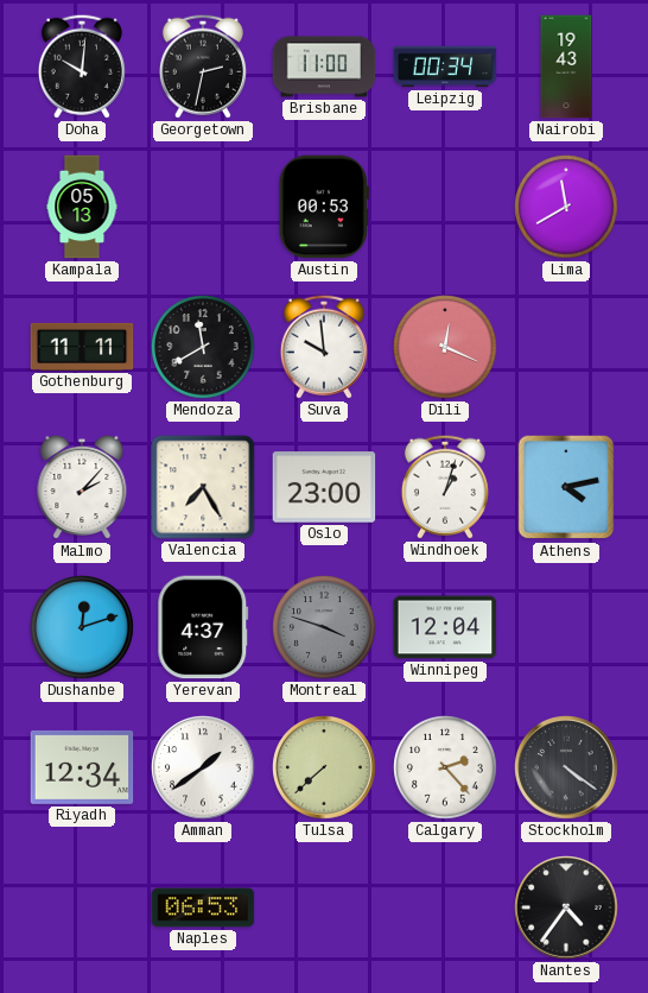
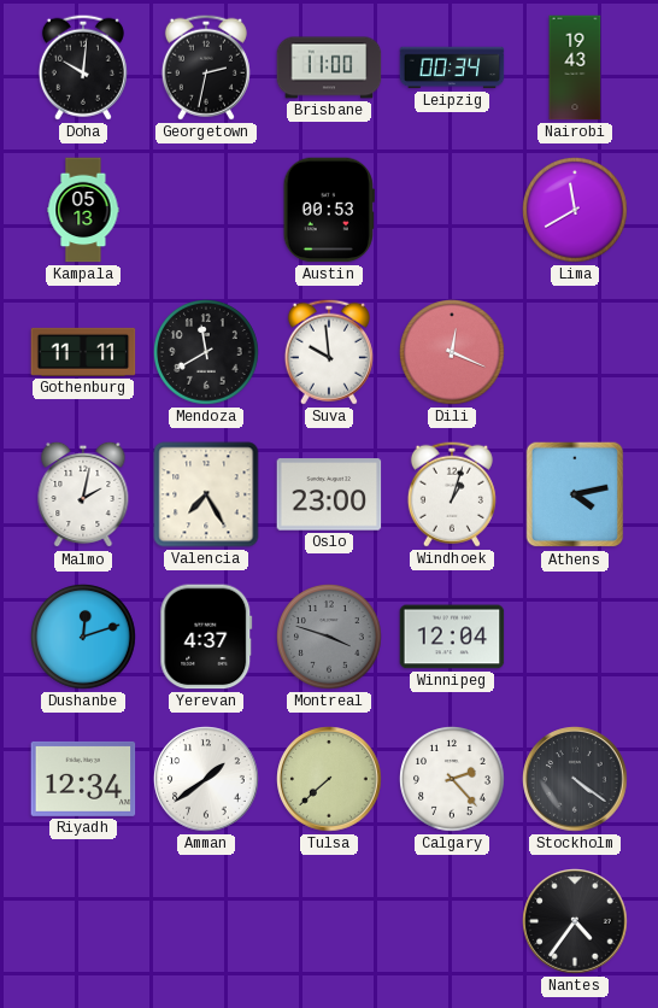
Malmo: 2:07 -> 2:02
Naples: 06:53 -> none
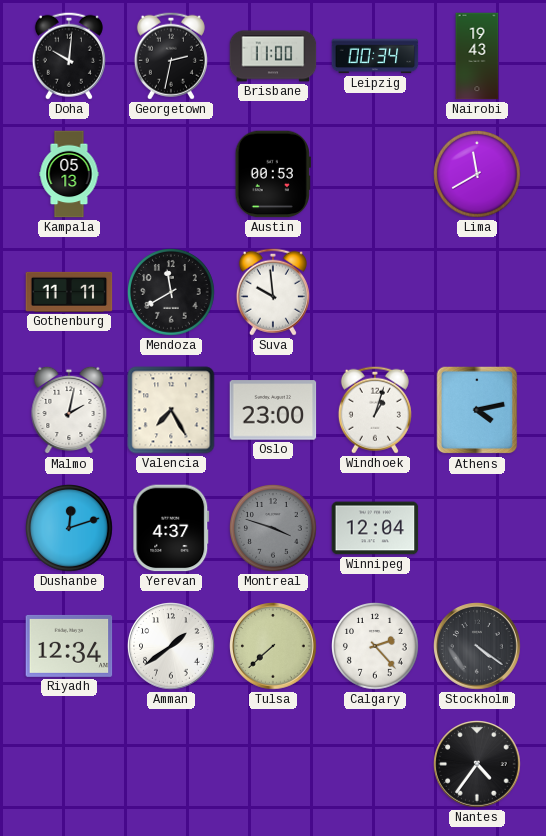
Dili: 12:19 -> none
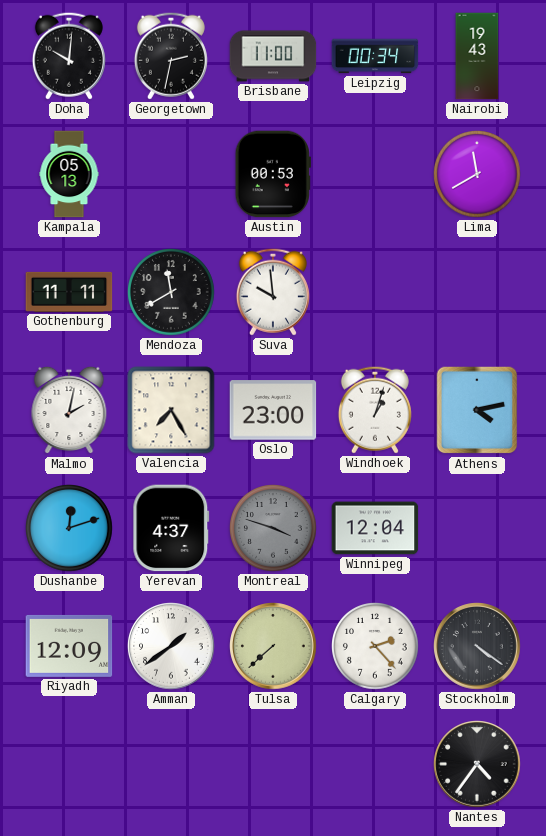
Riyadh: 12:34 -> 12:09
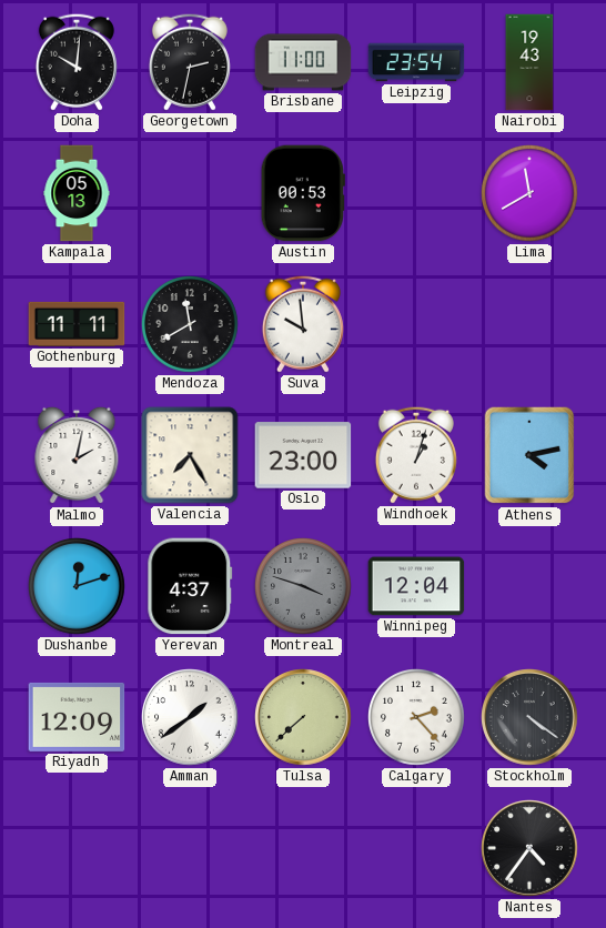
Leipzig: 00:34 -> 23:54
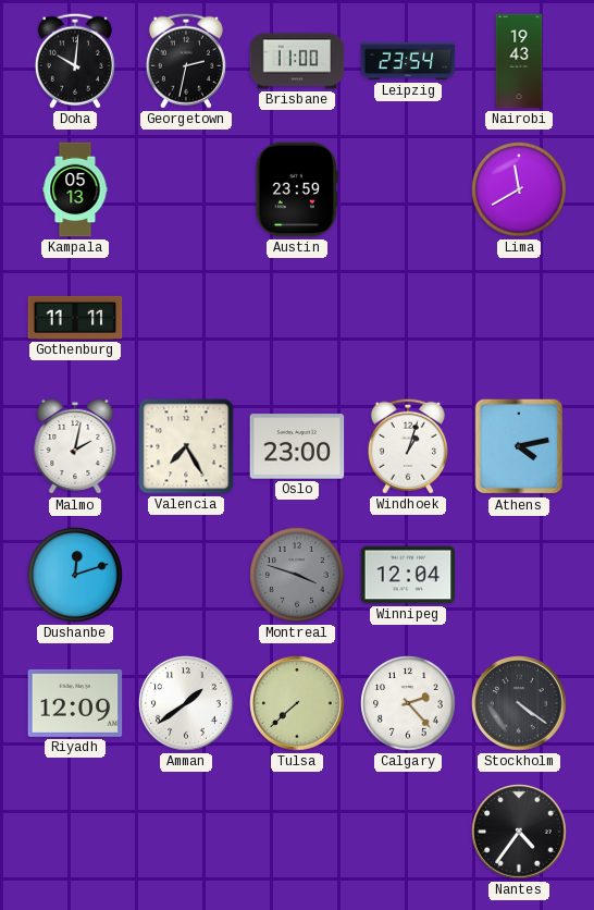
Austin: 00:53 -> 23:59
Mendoza: 11:40 -> none
Suva: 9:59 -> none
Yerevan: 4:37 -> none
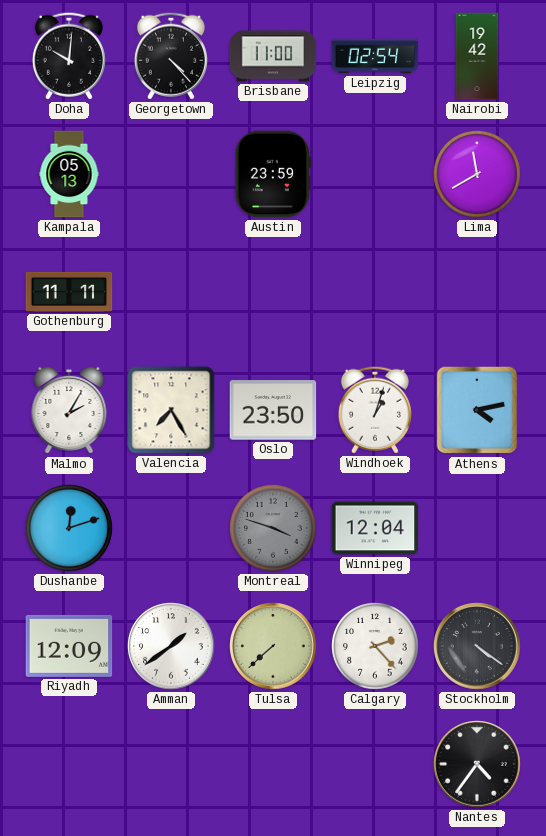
Georgetown: 2:32 -> 4:23
Leipzig: 23:54 -> 02:54
Nairobi: 19:43 -> 19:42
Malmo: 2:02 -> 2:05
Oslo: 23:00 -> 23:50
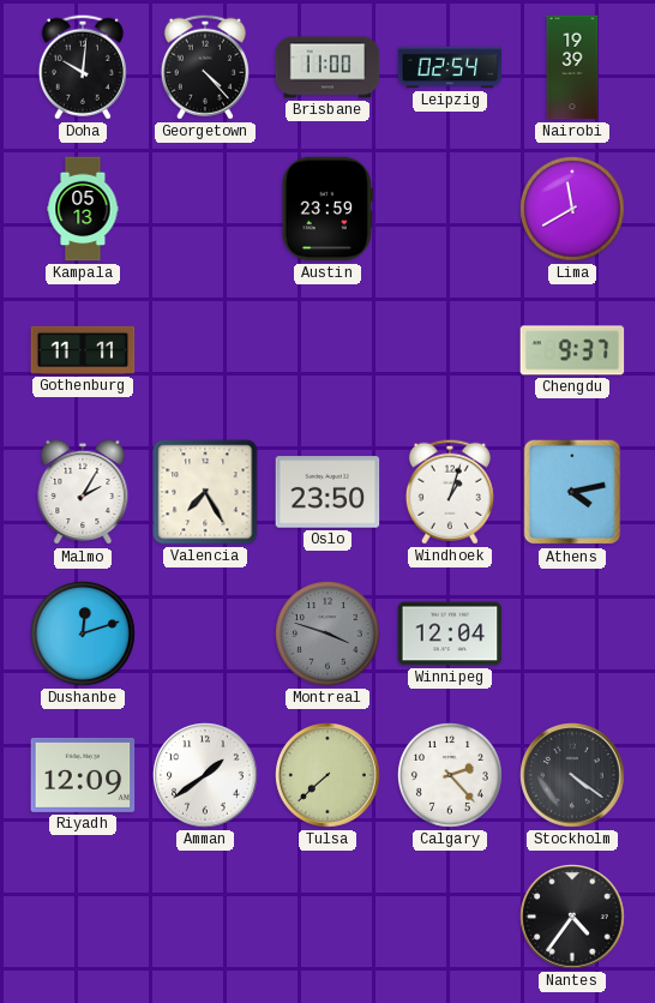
Nairobi: 19:42 -> 19:39
Chengdu: none -> 9:37
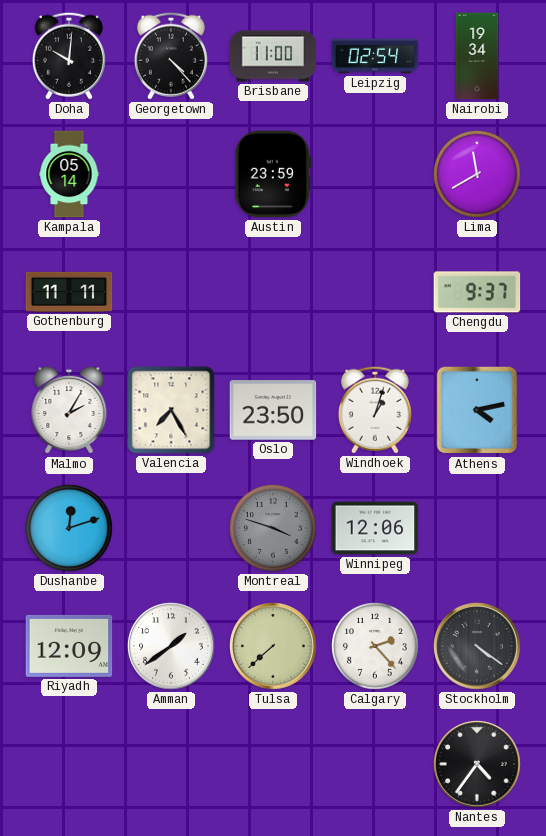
Nairobi: 19:39 -> 19:34
Kampala: 05:13 -> 05:14
Winnipeg: 12:04 -> 12:06
